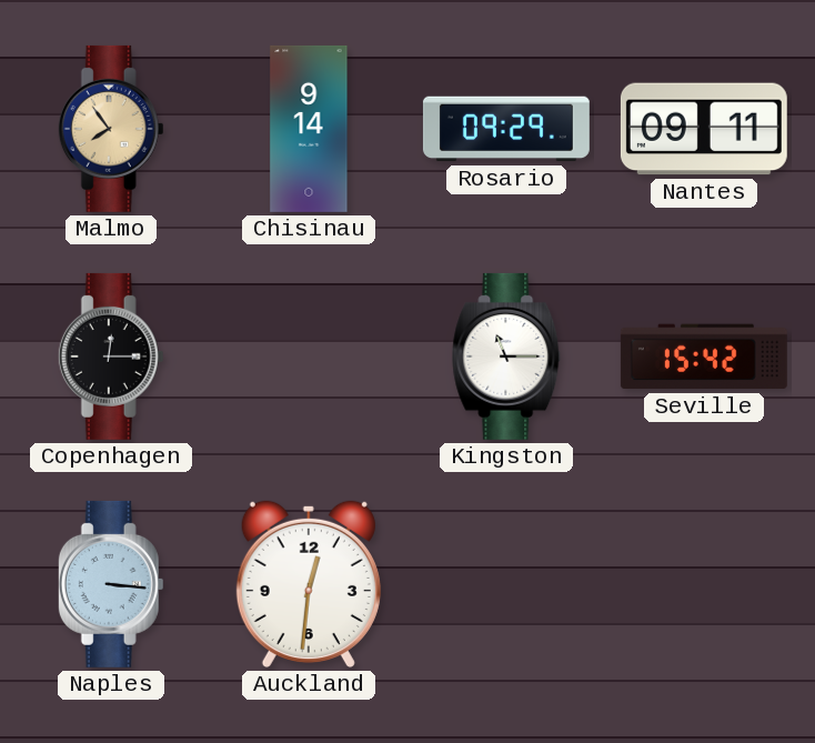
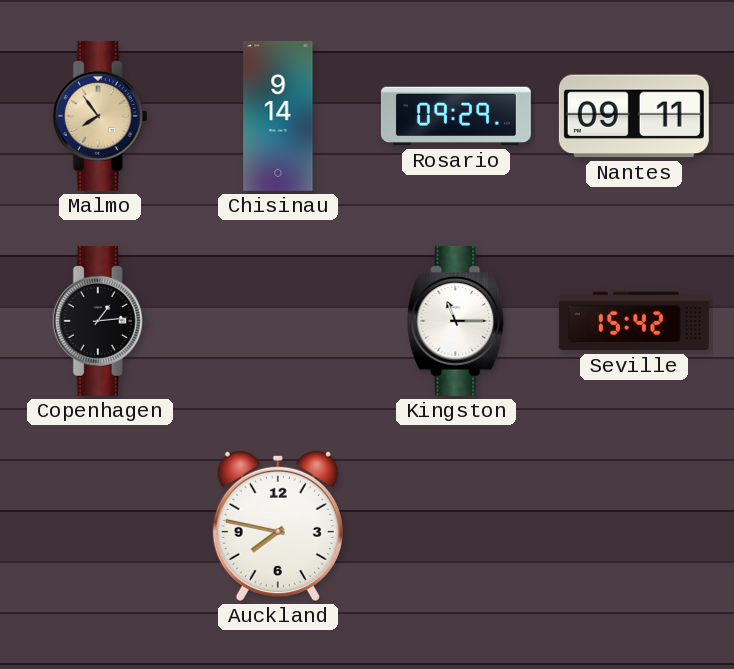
Copenhagen: 12:15 -> 1:14
Naples: 3:16 -> none
Auckland: 12:31 -> 7:47
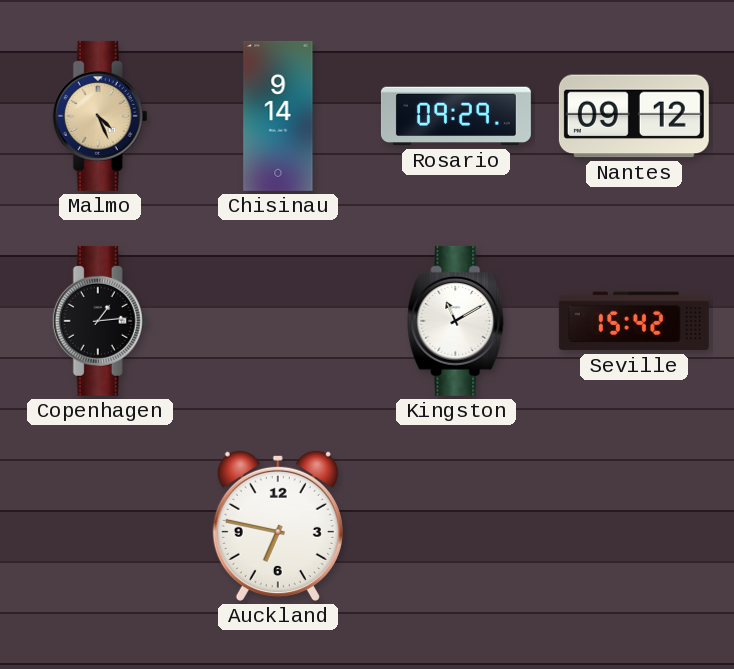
Malmo: 7:54 -> 4:26
Nantes: 09:11 -> 09:12
Kingston: 11:15 -> 11:10
Auckland: 7:47 -> 6:47
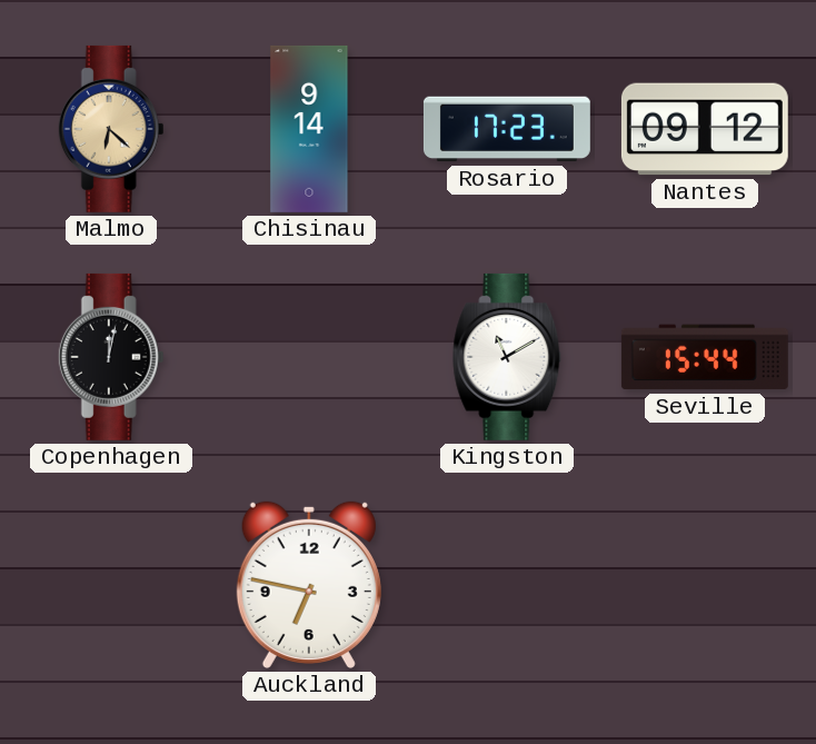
Malmo: 4:26 -> 6:22
Rosario: 09:29 -> 17:23
Copenhagen: 1:14 -> 12:02
Seville: 15:42 -> 15:44
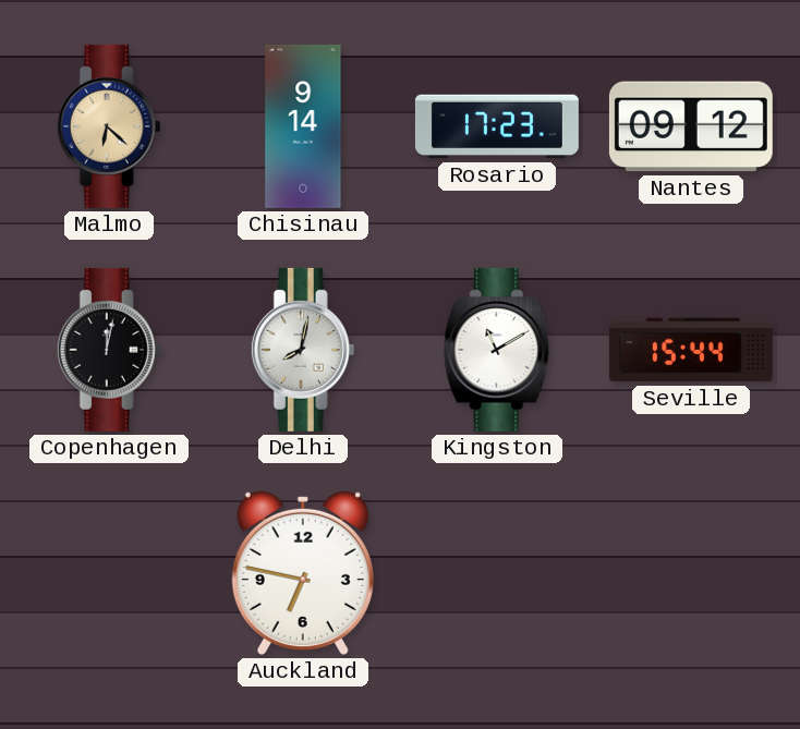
Delhi: none -> 8:02
